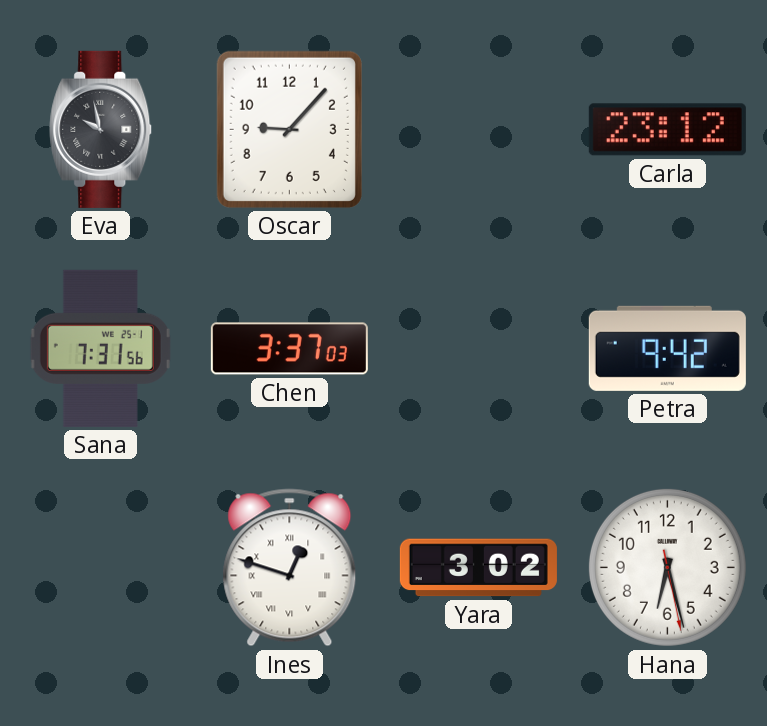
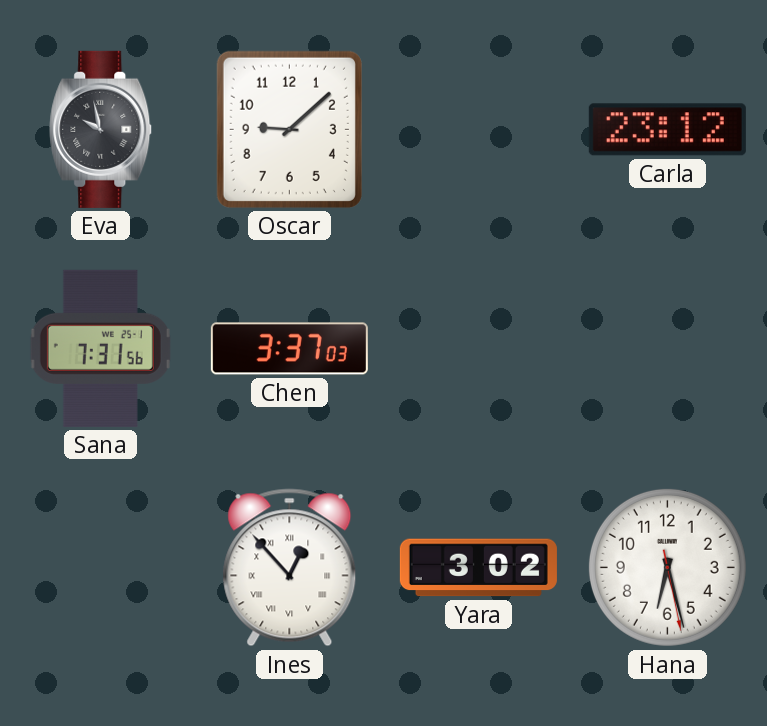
Oscar: 9:07 -> 9:08
Petra: 9:42 -> none
Ines: 12:48 -> 12:53
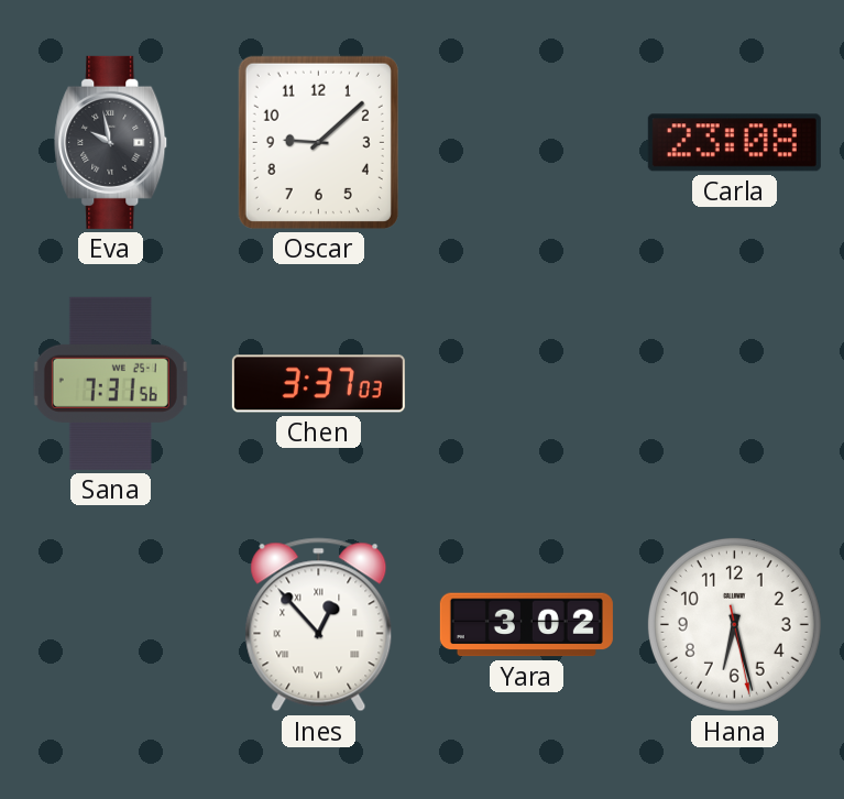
Carla: 23:12 -> 23:08
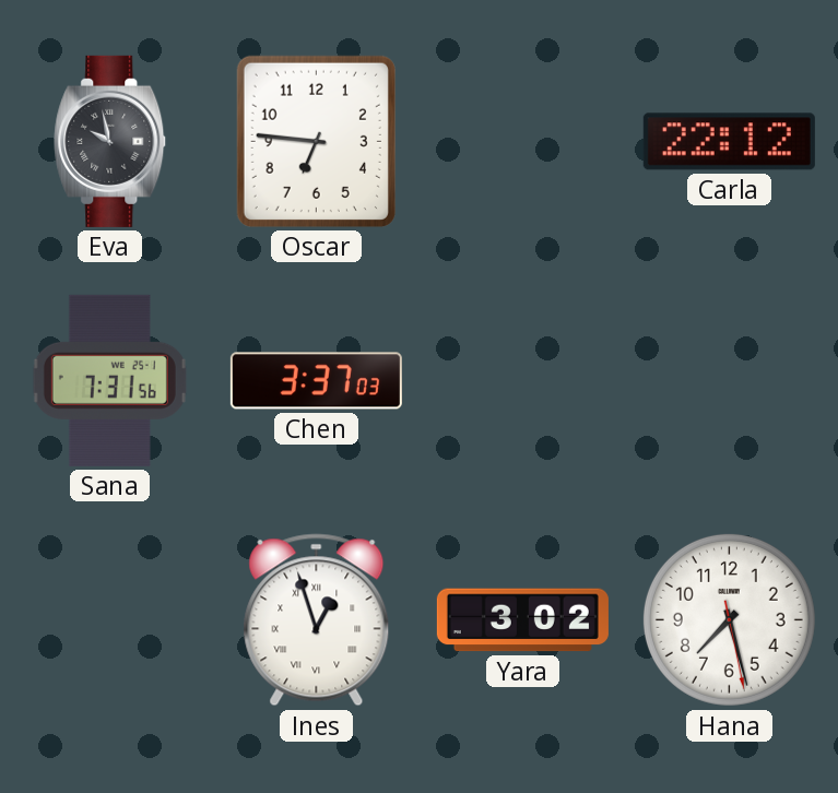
Oscar: 9:08 -> 6:46
Carla: 23:08 -> 22:12
Ines: 12:53 -> 12:57
Hana: 6:27 -> 7:27
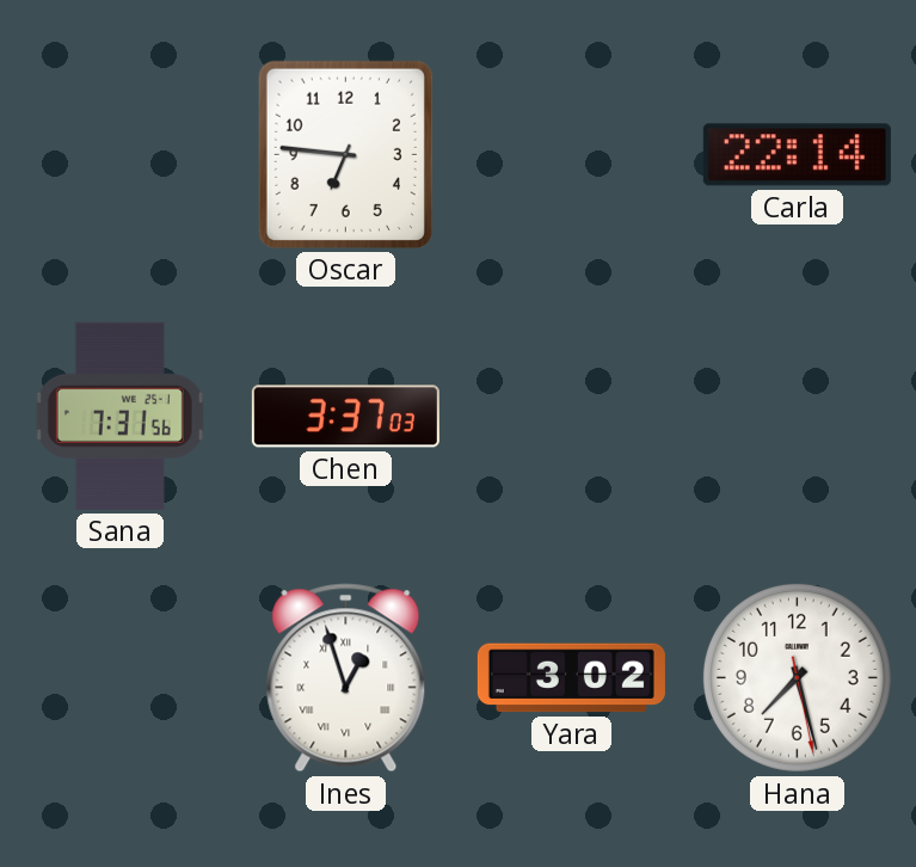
Eva: 9:58 -> none
Carla: 22:12 -> 22:14
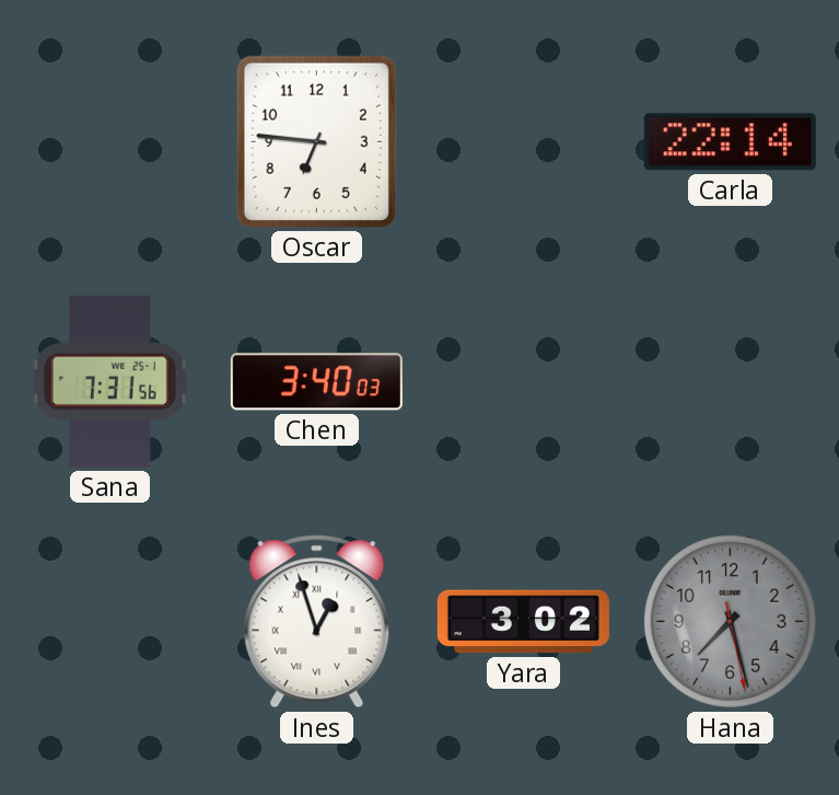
Chen: 3:37 -> 3:40
Hana dial: white -> grey
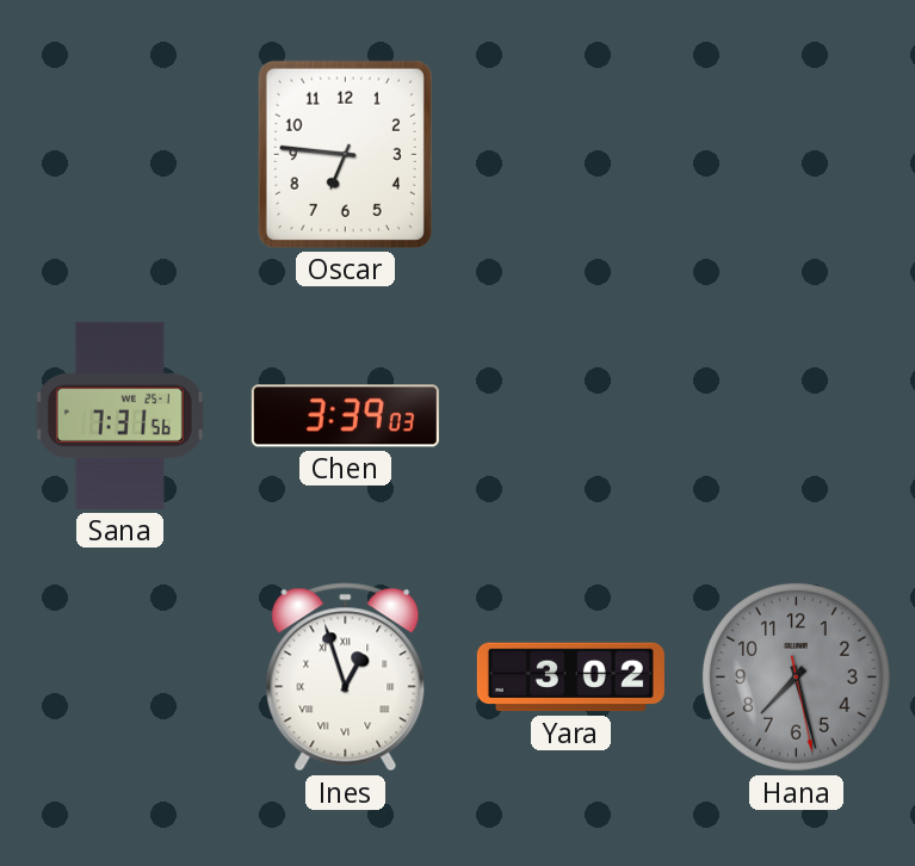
Carla: 22:14 -> none
Chen: 3:40 -> 3:39
